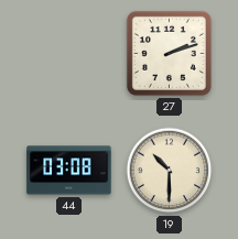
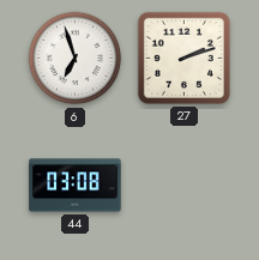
6: none -> 6:57
19: 10:30 -> none
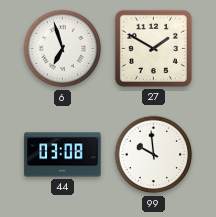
27: 2:12 -> 1:50
99: none -> 9:59
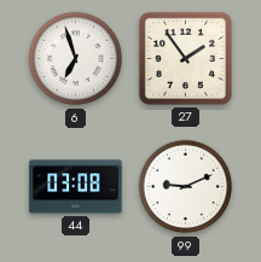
27: 1:50 -> 1:54
99: 9:59 -> 9:11
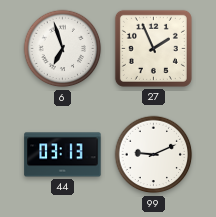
27: 1:54 -> 1:56
44: 03:08 -> 03:13
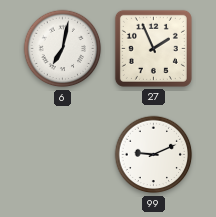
6: 6:57 -> 7:02
44: 03:13 -> none
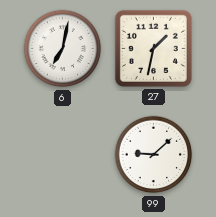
27: 1:56 -> 1:32
99: 9:11 -> 9:08
